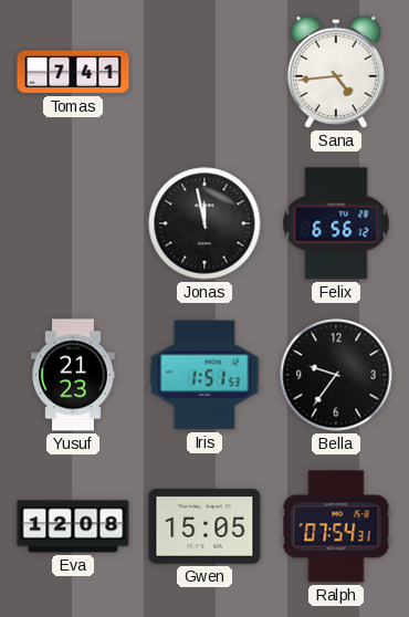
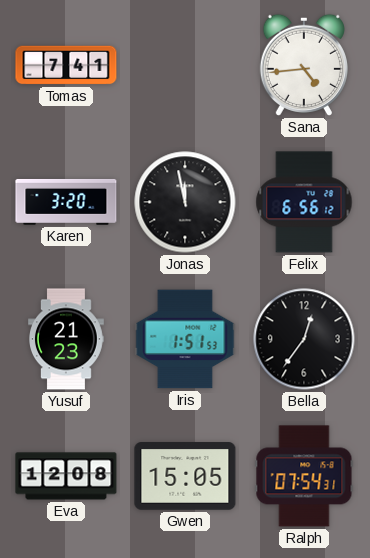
Karen: none -> 3:20
Bella: 9:36 -> 12:36
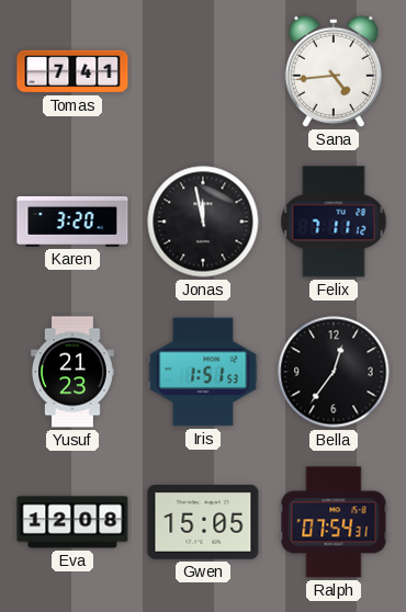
Felix: 6:56 -> 7:11
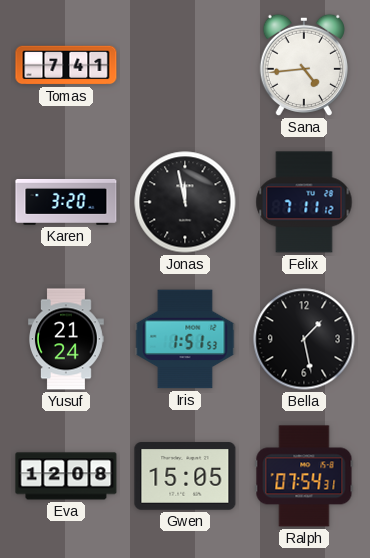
Yusuf: 21:23 -> 21:24
Bella: 12:36 -> 1:28
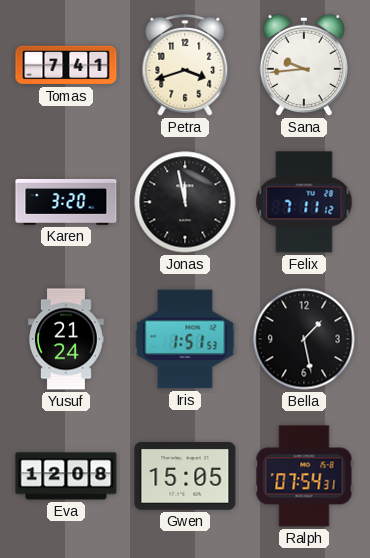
Petra: none -> 3:42
Sana: 4:44 -> 9:44
